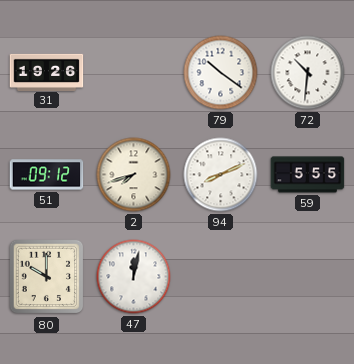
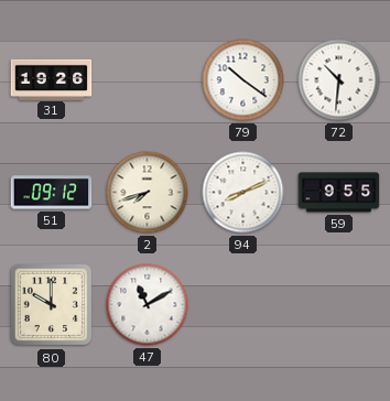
59: 5:55 -> 9:55
47: 12:02 -> 11:10
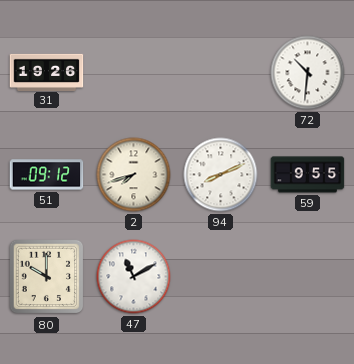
79: 10:21 -> none
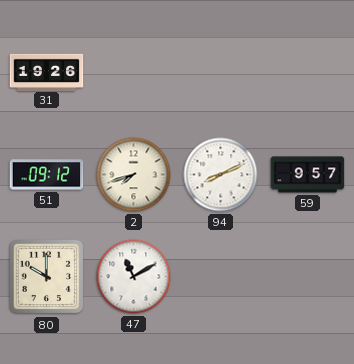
72: 10:31 -> none
59: 9:55 -> 9:57
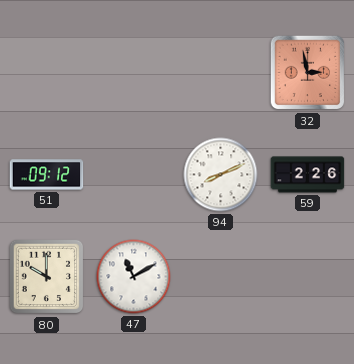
31: 19:26 -> none
32: none -> 2:58
2: 7:42 -> none
59: 9:57 -> 2:26
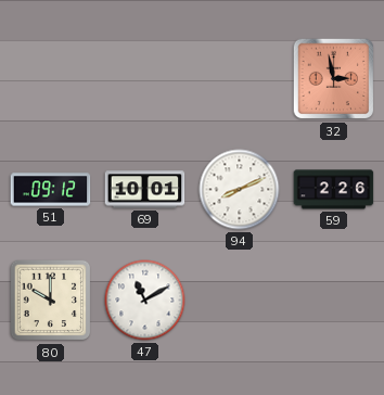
69: none -> 10:01
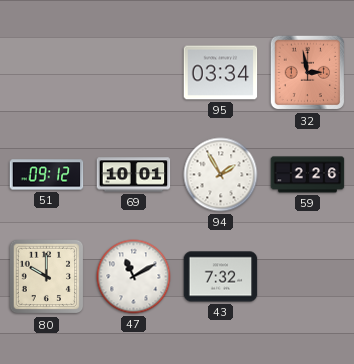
95: none -> 03:34
94: 8:11 -> 1:55
43: none -> 7:32
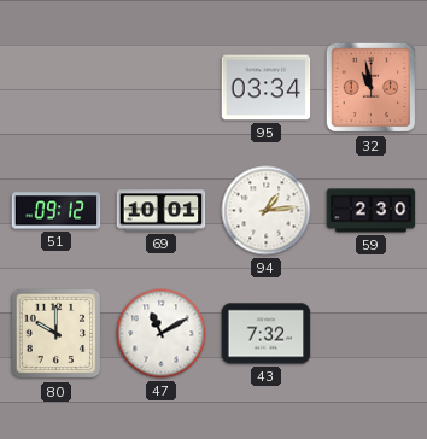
32: 2:58 -> 10:58
94: 1:55 -> 1:14
59: 2:26 -> 2:30
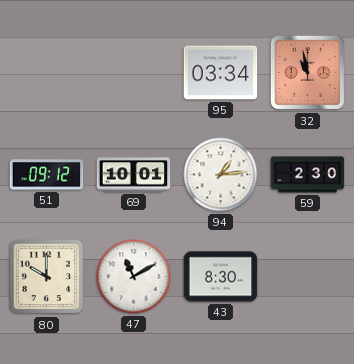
43: 7:32 -> 8:30
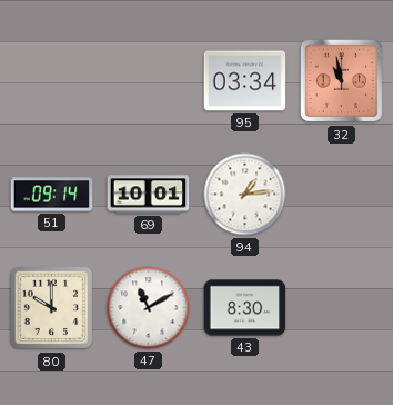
51: 09:12 -> 09:14
59: 2:30 -> none
